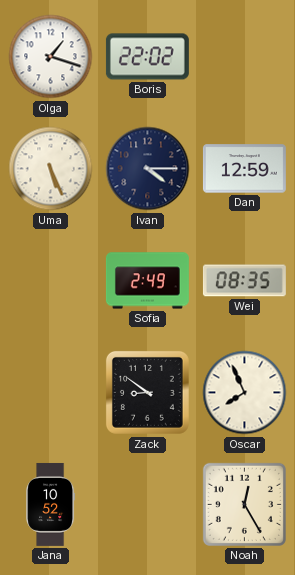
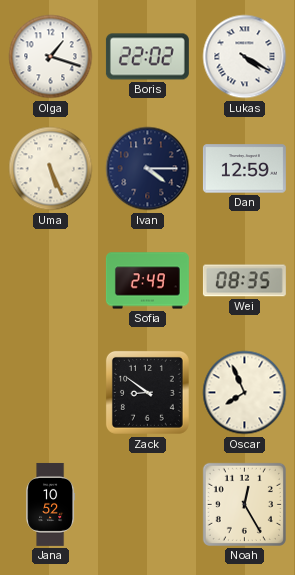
Lukas: none -> 4:20
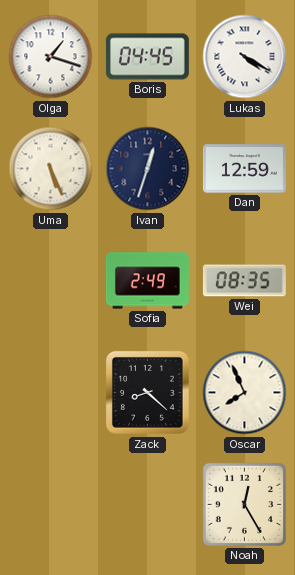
Boris: 22:02 -> 04:45
Ivan: 4:15 -> 12:33
Zack: 8:51 -> 8:22
Jana: 10:52 -> none
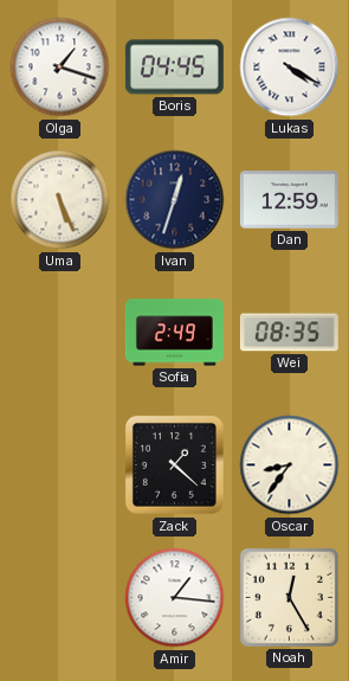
Zack: 8:22 -> 1:22
Oscar: 7:56 -> 8:36
Amir: none -> 1:16
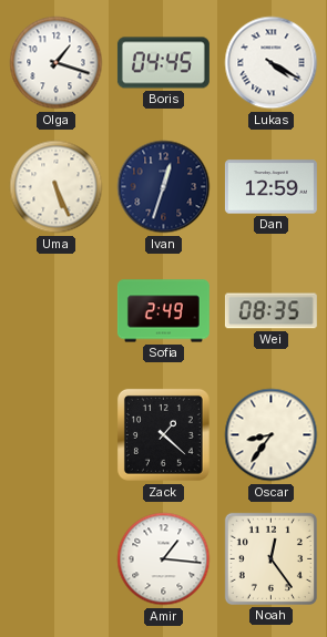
Noah: 12:25 -> 12:24
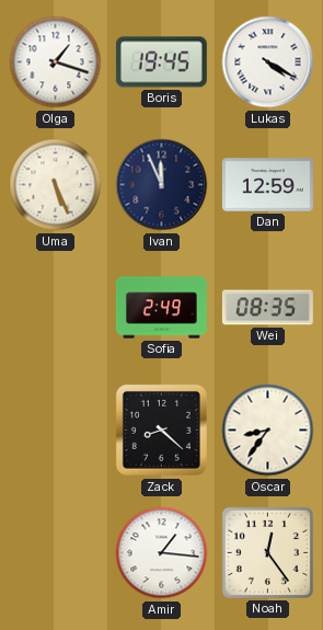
Boris: 04:45 -> 19:45
Ivan: 12:33 -> 11:56
Zack: 1:22 -> 8:22
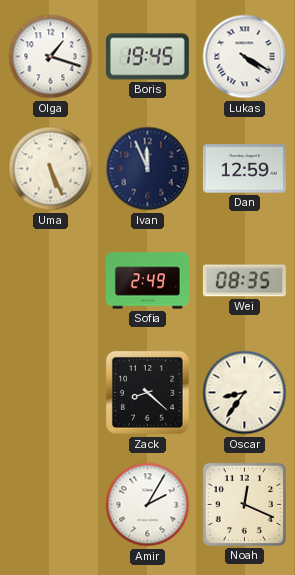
Amir: 1:16 -> 2:05
Noah: 12:24 -> 12:19
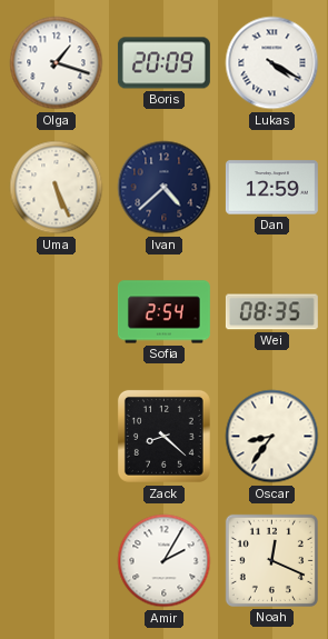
Boris: 19:45 -> 20:09
Ivan: 11:56 -> 4:38
Sofia: 2:49 -> 2:54
